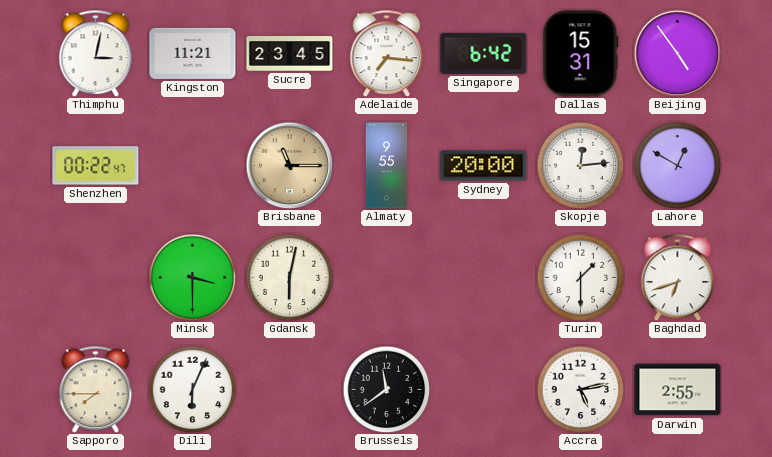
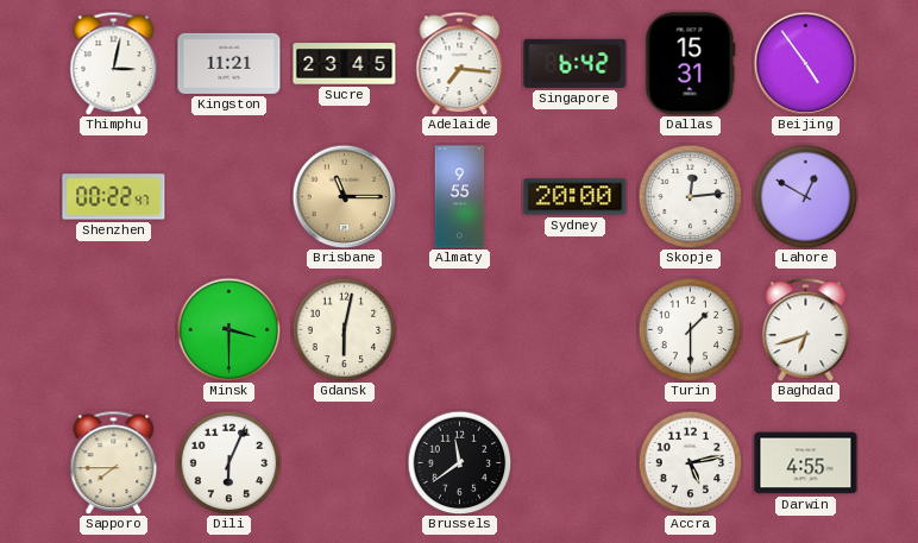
Darwin: 2:55 -> 4:55
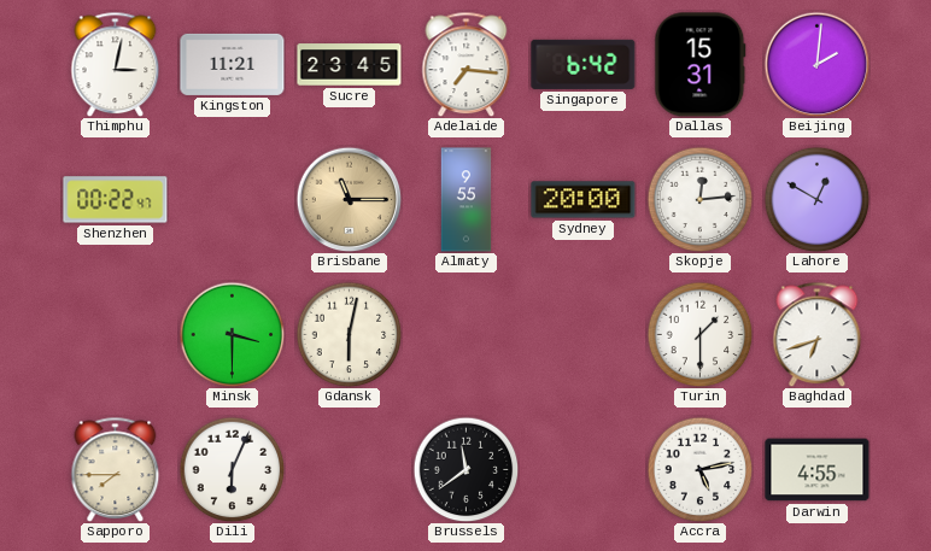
Beijing: 4:54 -> 2:01
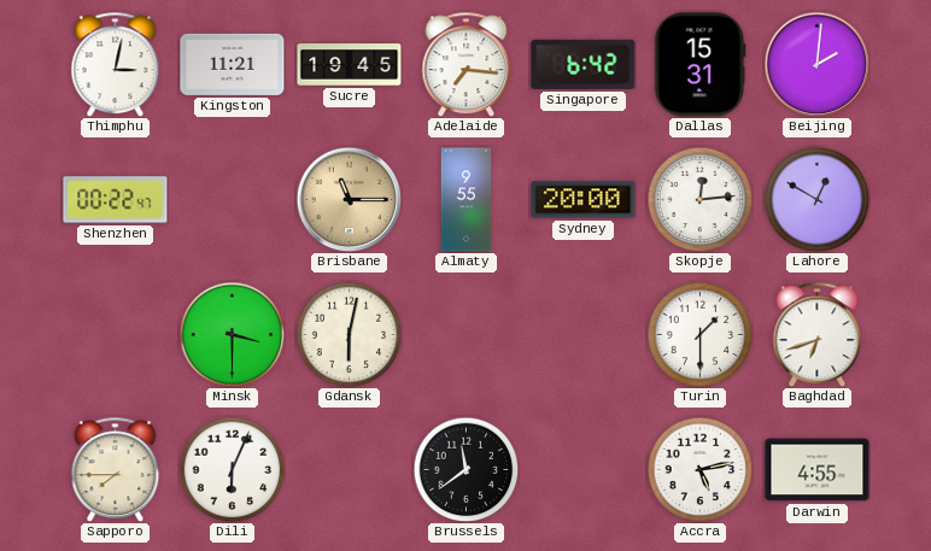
Sucre: 23:45 -> 19:45
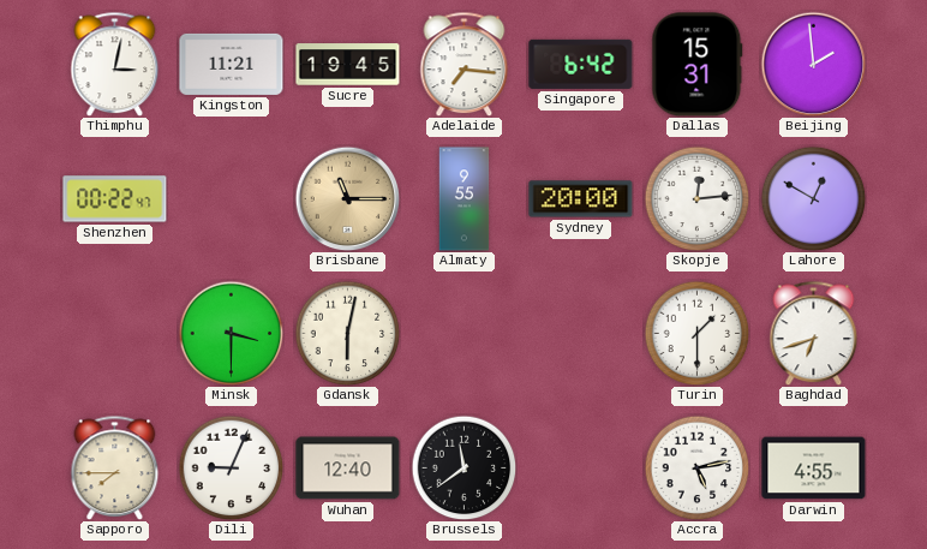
Beijing: 2:01 -> 1:59
Dili: 6:04 -> 9:04
Wuhan: none -> 12:40
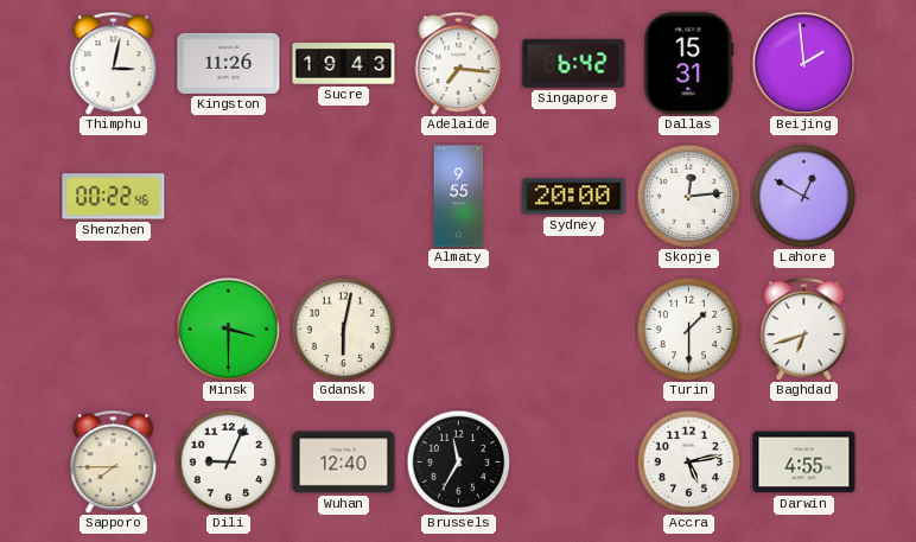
Kingston: 11:21 -> 11:26
Sucre: 19:45 -> 19:43
Shenzhen: 00:22:47 -> 00:22:46
Brisbane: 11:15 -> none
Brussels: 11:39 -> 11:35
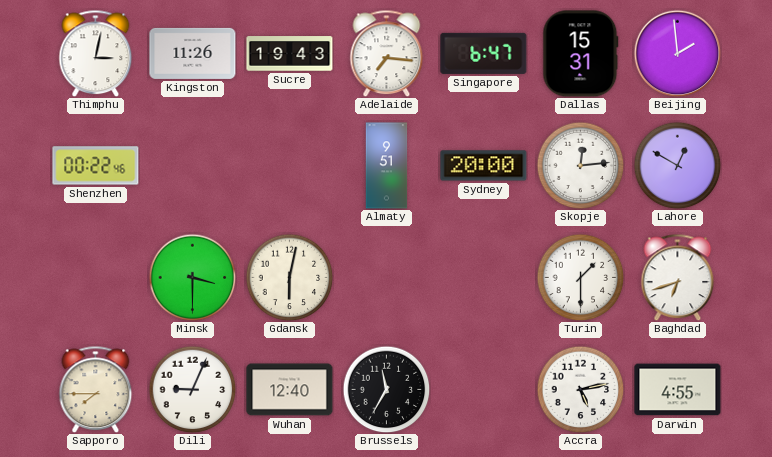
Singapore: 6:42 -> 6:47
Almaty: 9:55 -> 9:51
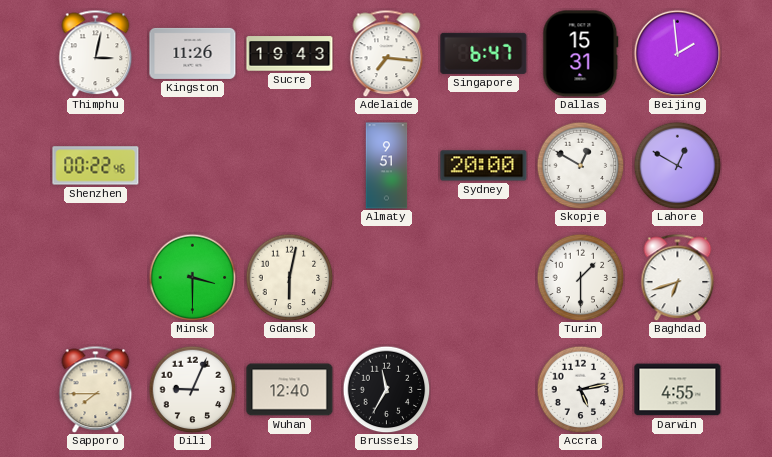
Skopje: 12:14 -> 12:50
